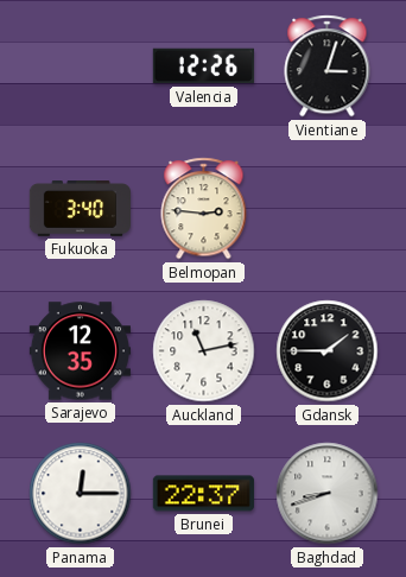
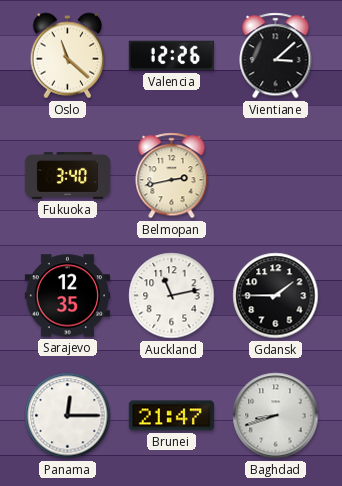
Oslo: none -> 11:22
Vientiane: 3:03 -> 3:08
Belmopan: 2:46 -> 2:43
Brunei: 22:37 -> 21:47
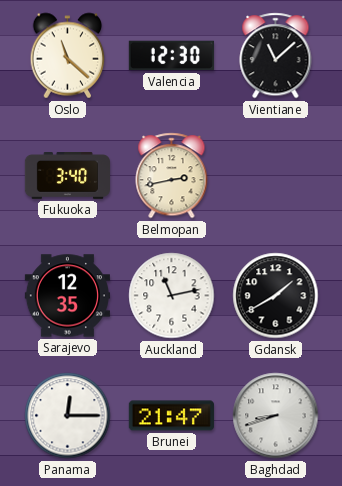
Valencia: 12:26 -> 12:30
Vientiane: 3:08 -> 11:08
Gdansk: 1:45 -> 1:40
